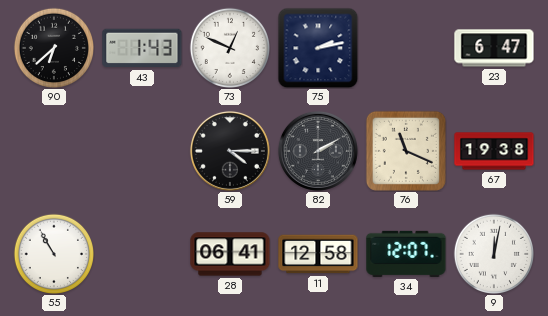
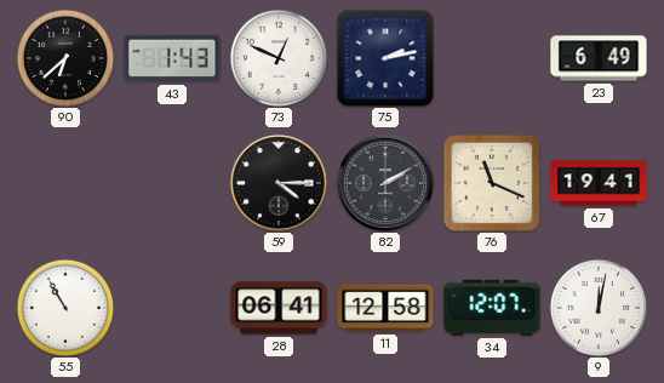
23: 6:47 -> 6:49
67: 19:38 -> 19:41
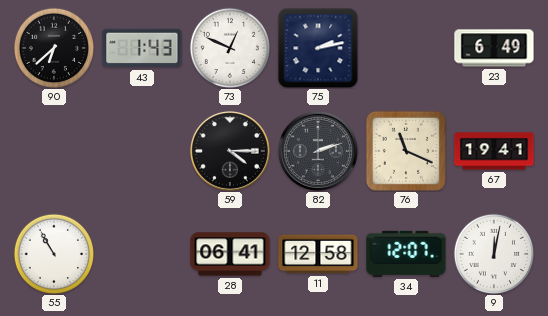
82: 2:10 -> 2:12
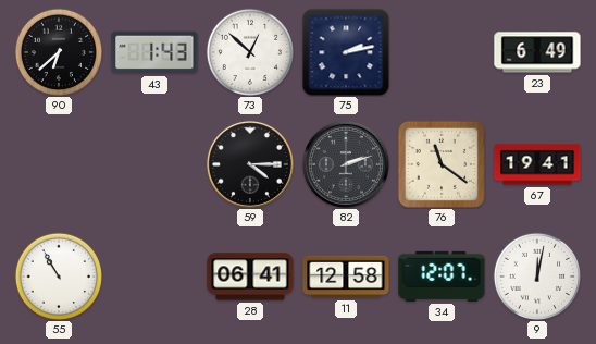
73: 12:49 -> 12:52
76: 11:19 -> 11:21
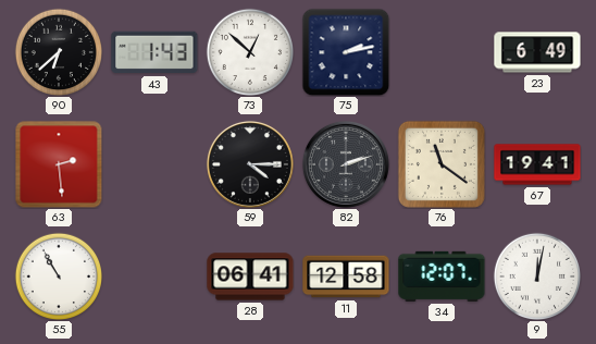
63: none -> 2:29
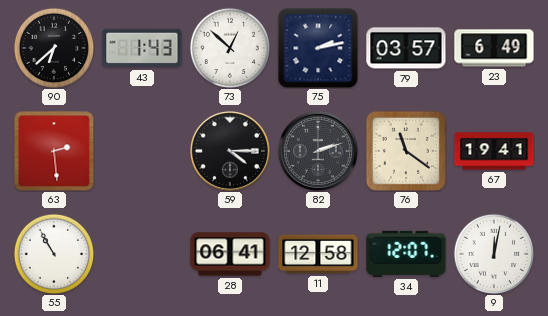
79: none -> 03:57
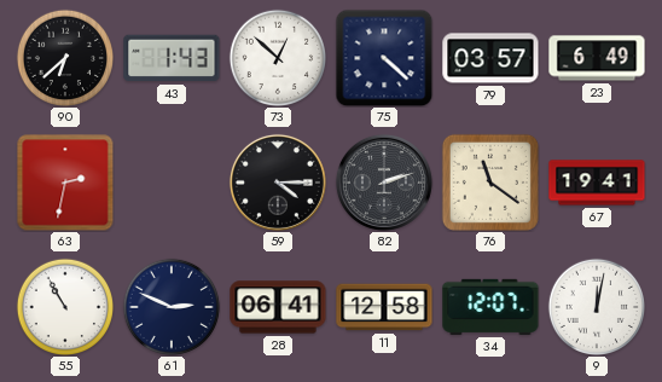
75: 2:13 -> 4:22
63: 2:29 -> 2:32
61: none -> 2:49
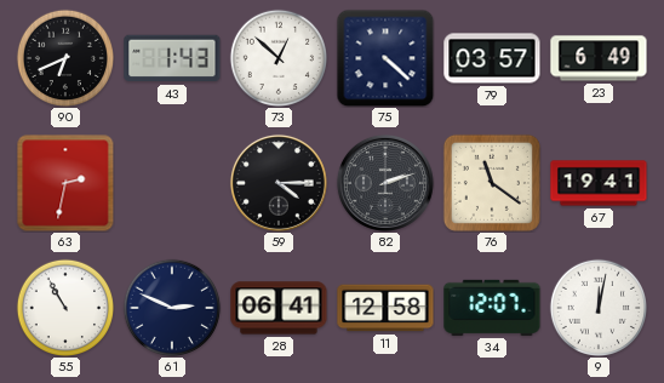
90: 6:38 -> 6:41
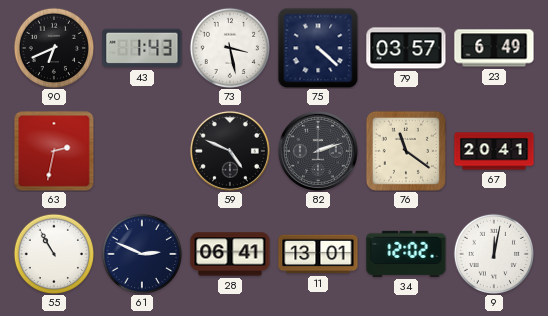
73: 12:52 -> 3:28
59: 4:15 -> 4:49
67: 19:41 -> 20:41
11: 12:58 -> 13:01
34: 12:07 -> 12:02
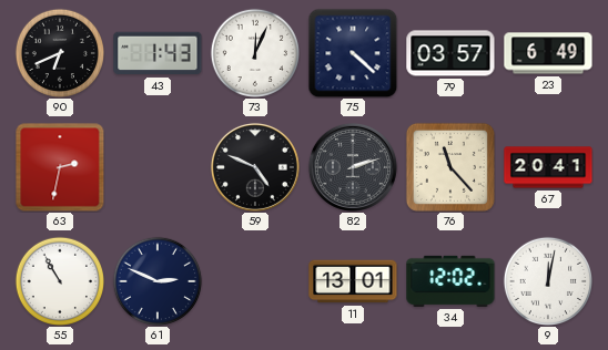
73: 3:28 -> 12:04
76: 11:21 -> 11:23
28: 06:41 -> none
